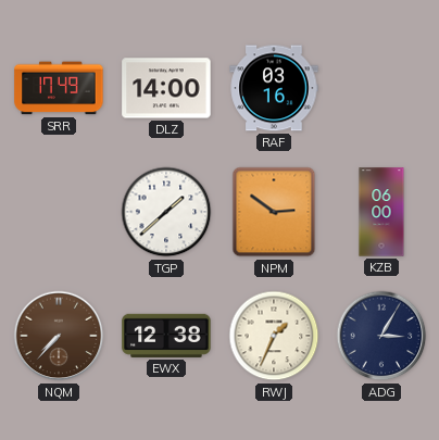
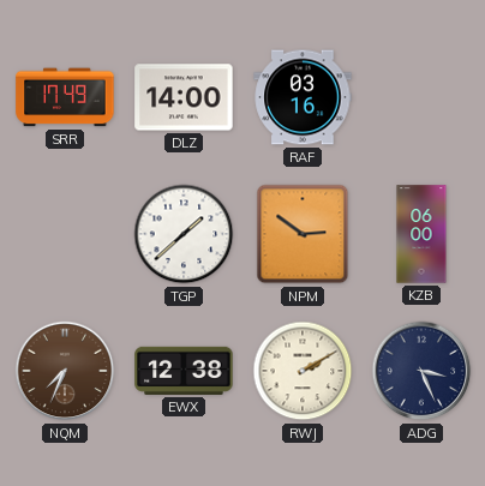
NQM: 7:37 -> 7:34
RWJ: 1:34 -> 2:10
ADG: 3:05 -> 3:26
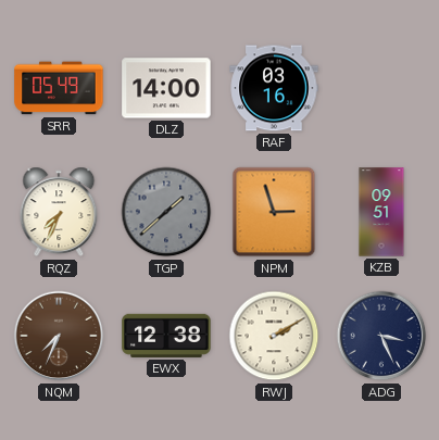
SRR: 17:49 -> 05:49
RQZ: none -> 7:34
TGP dial: white -> grey
NPM: 2:51 -> 2:57
KZB: 06:00 -> 09:51
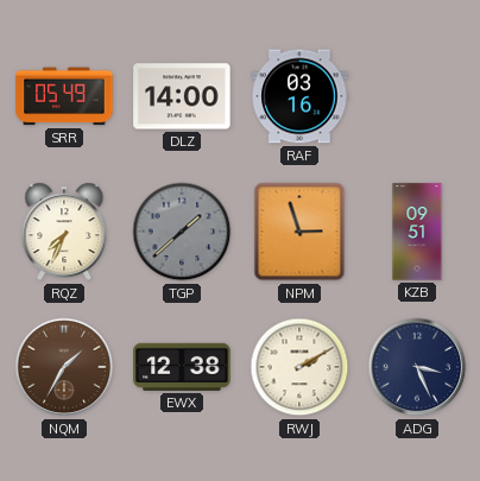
NQM: 7:34 -> 1:35
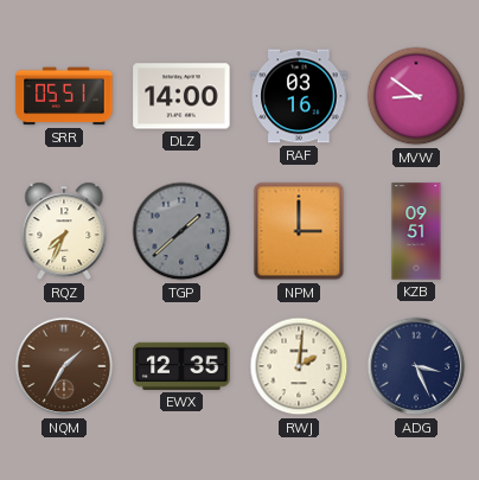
SRR: 05:49 -> 05:51
MVW: none -> 8:51
NPM: 2:57 -> 3:00
EWX: 12:38 -> 12:35
RWJ: 2:10 -> 2:01
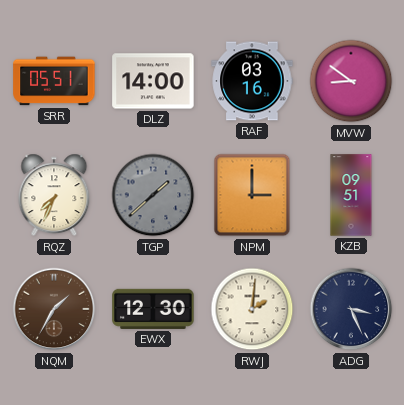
EWX: 12:35 -> 12:30
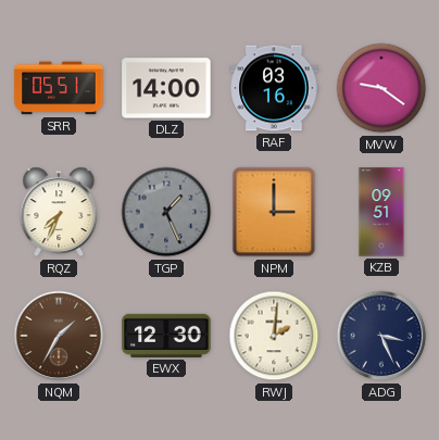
MVW: 8:51 -> 9:21
TGP: 1:38 -> 1:26
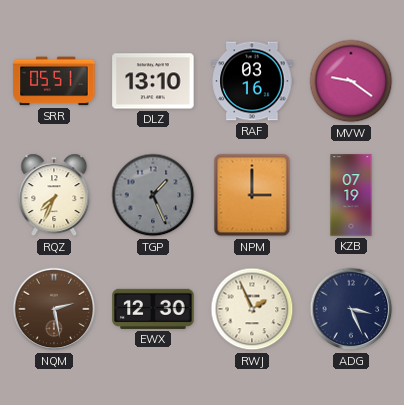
DLZ: 14:00 -> 13:10
KZB: 09:51 -> 07:19
NQM: 1:35 -> 2:28
RWJ: 2:01 -> 1:56
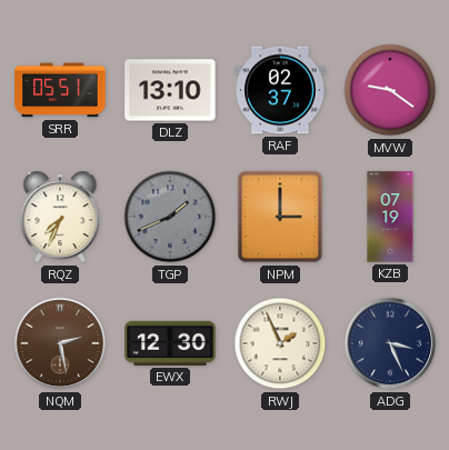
RAF: 03:16 -> 02:37
TGP: 1:26 -> 1:41
